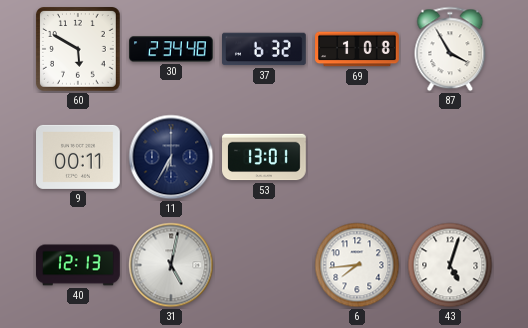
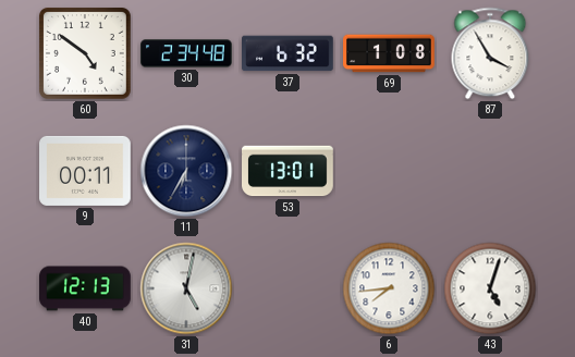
60: 5:50 -> 4:51
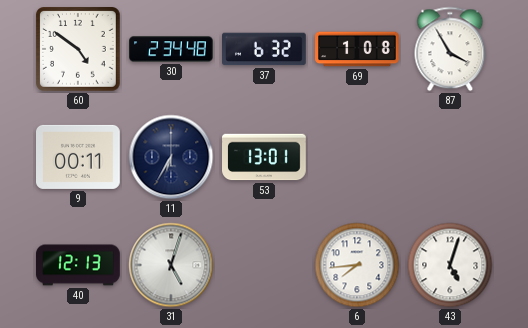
31: 5:02 -> 5:03
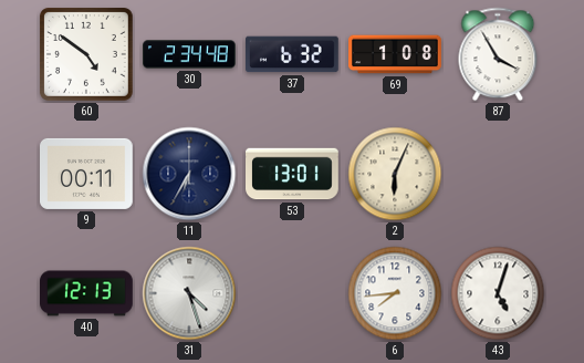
2: none -> 6:04
31: 5:03 -> 4:27
